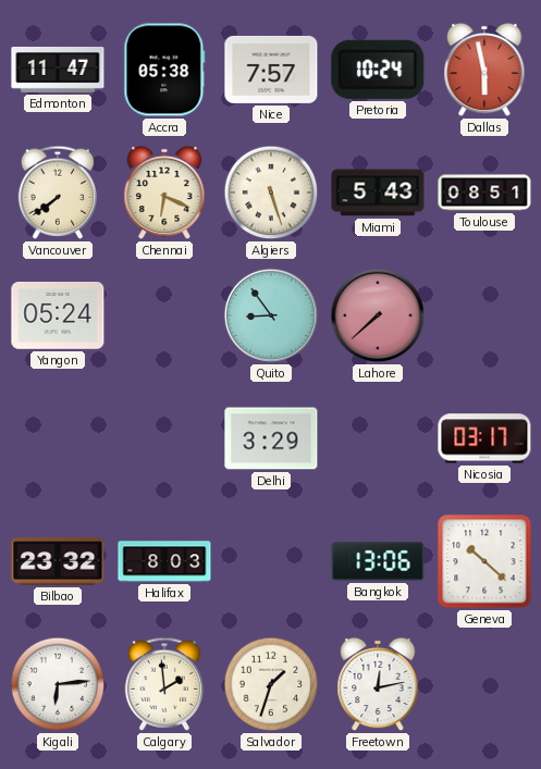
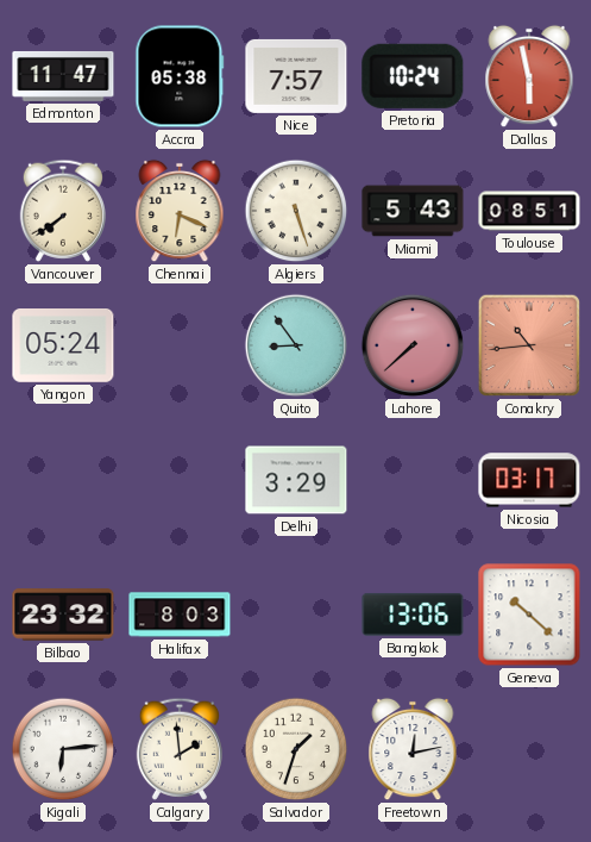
Conakry: none -> 10:44
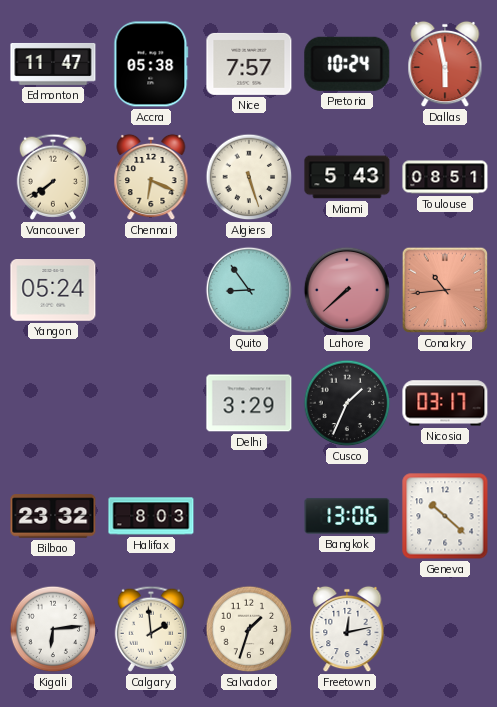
Cusco: none -> 1:34
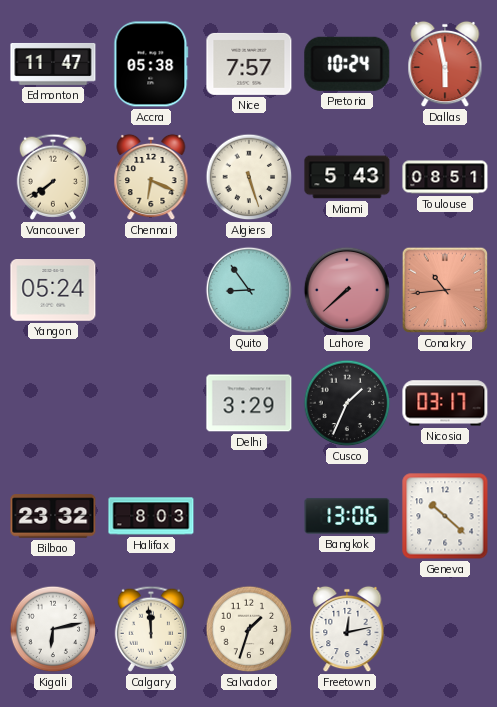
Kigali: 6:14 -> 6:13
Calgary: 1:59 -> 11:59
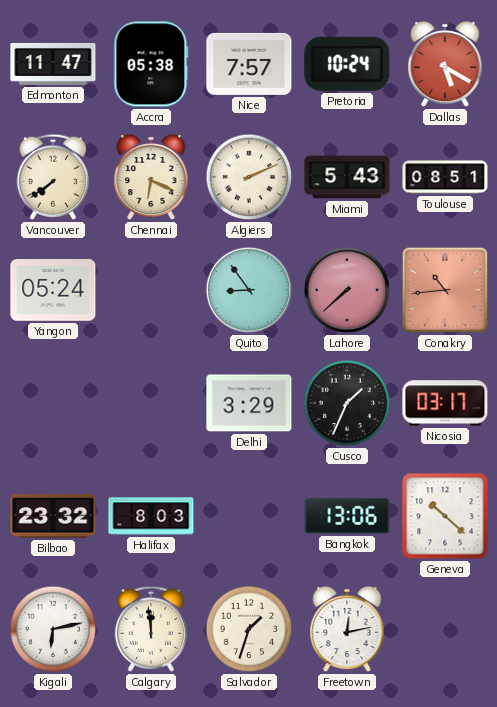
Dallas: 5:58 -> 5:20
Algiers: 5:27 -> 2:11
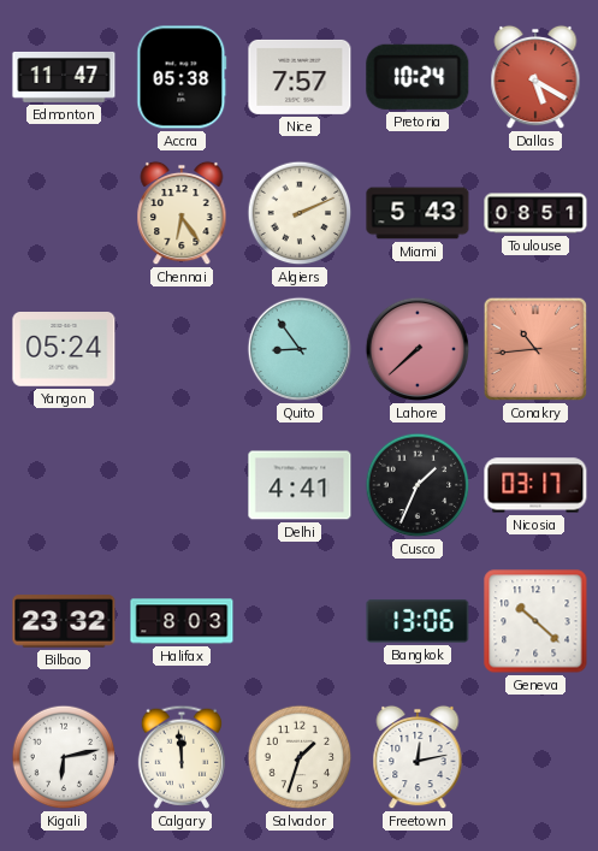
Vancouver: 7:39 -> none
Chennai: 6:19 -> 6:24
Delhi: 3:29 -> 4:41
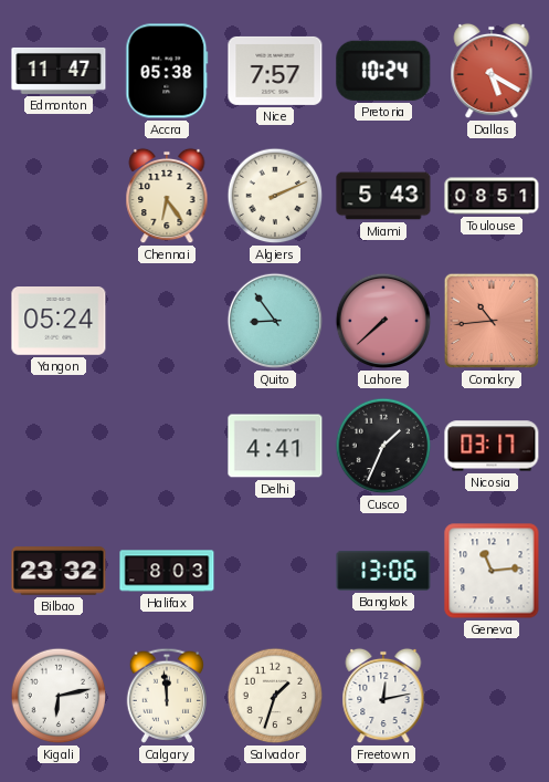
Geneva: 10:22 -> 11:14
